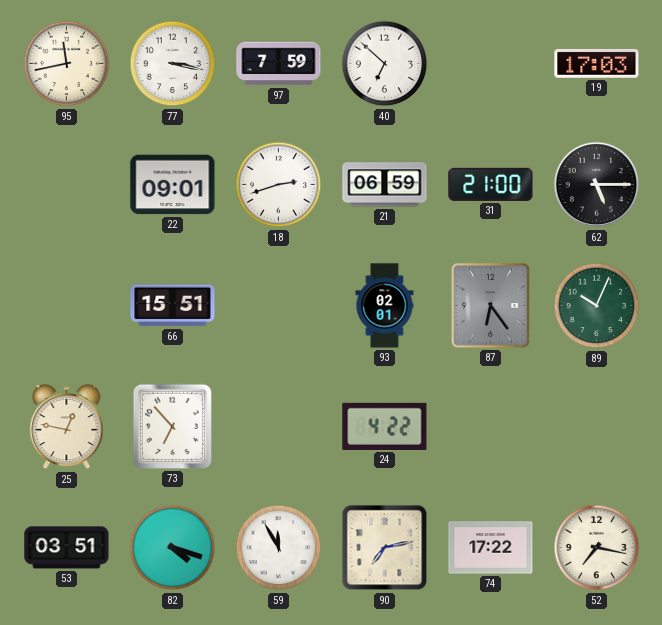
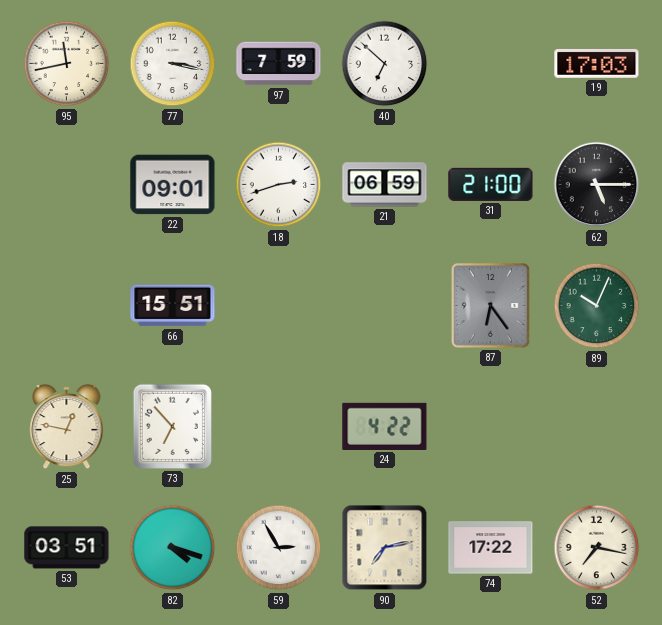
93: 02:01 -> none
59: 11:55 -> 2:55
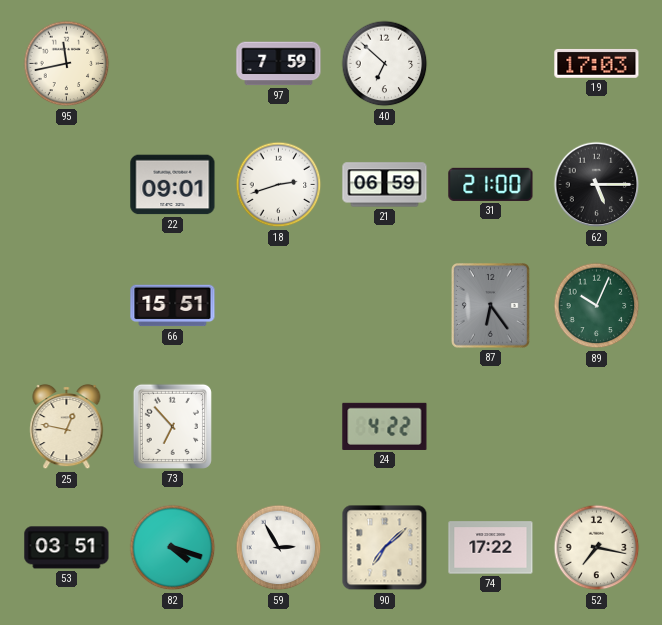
77: 3:17 -> none
90: 7:13 -> 7:08
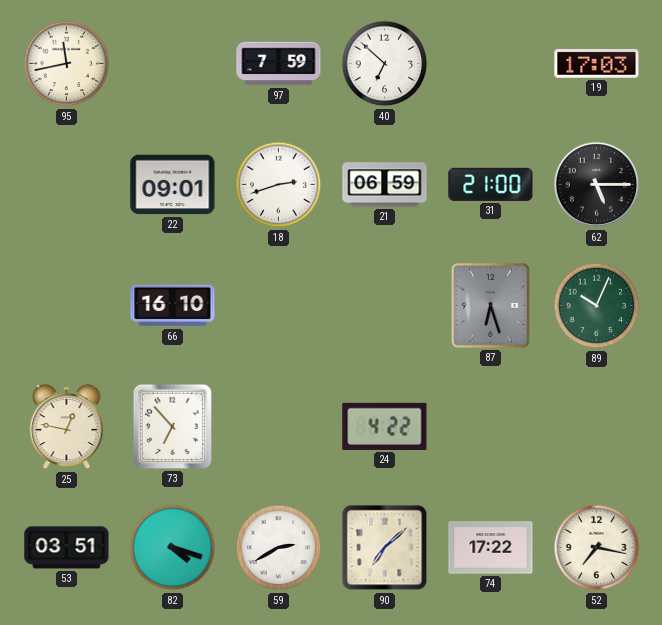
66: 15:51 -> 16:10
87: 6:24 -> 6:27
59: 2:55 -> 2:40
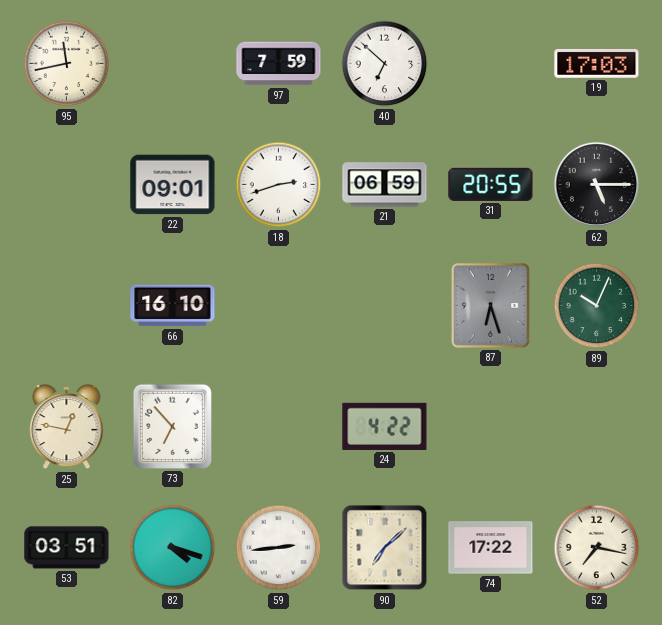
31: 21:00 -> 20:55
59: 2:40 -> 2:44
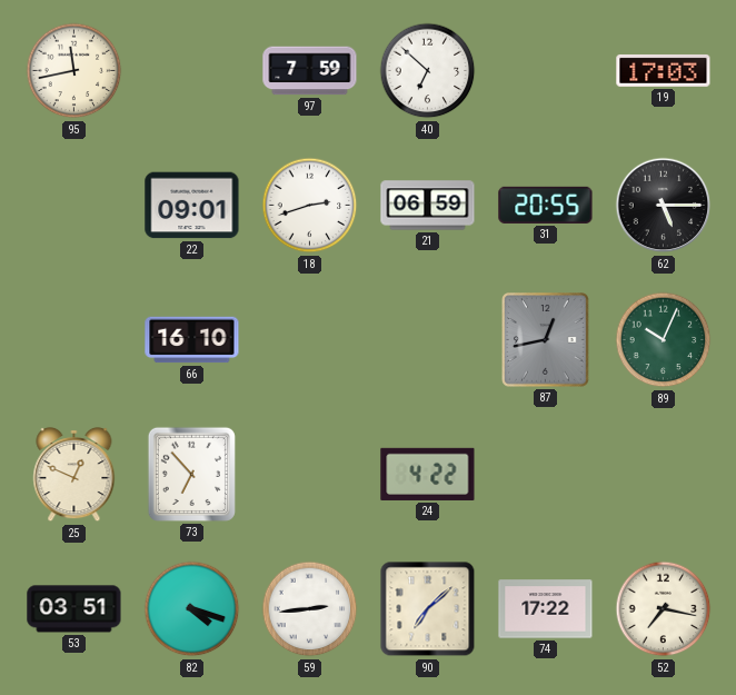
87: 6:27 -> 12:43
25: 12:47 -> 12:49
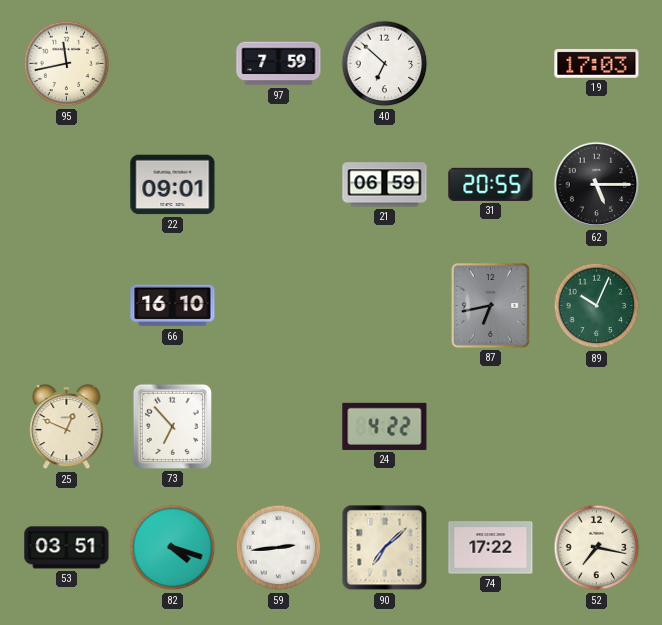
18: 2:42 -> none
87: 12:43 -> 6:43
